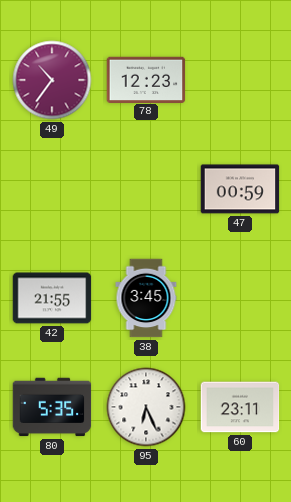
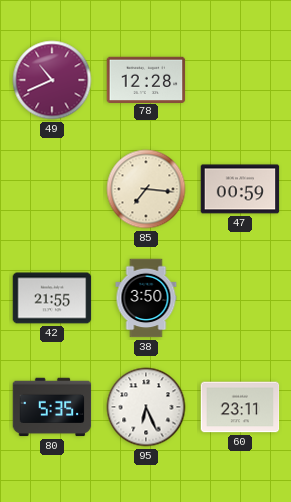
49: 10:36 -> 10:41
78: 12:23 -> 12:28
85: none -> 7:16
38: 3:45 -> 3:50
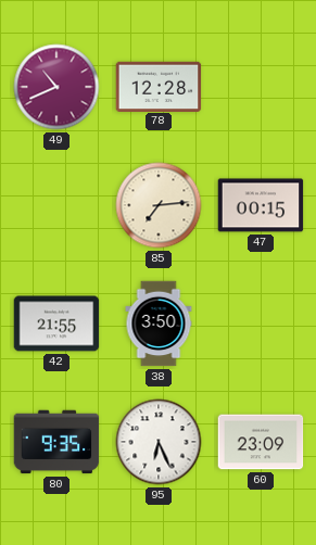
85: 7:16 -> 7:14
47: 00:59 -> 00:15
80: 5:35 -> 9:35
60: 23:11 -> 23:09
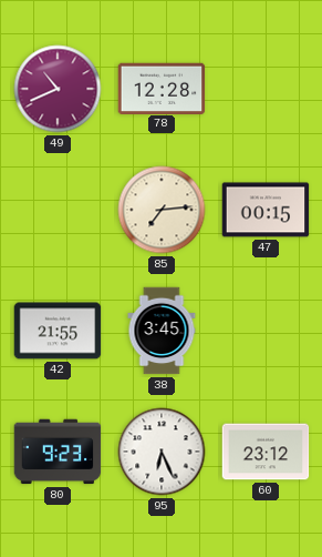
38: 3:50 -> 3:45
80: 9:35 -> 9:23
60: 23:09 -> 23:12
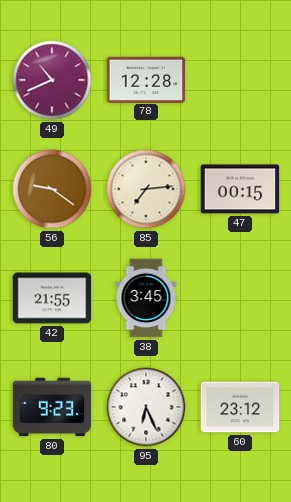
56: none -> 9:21
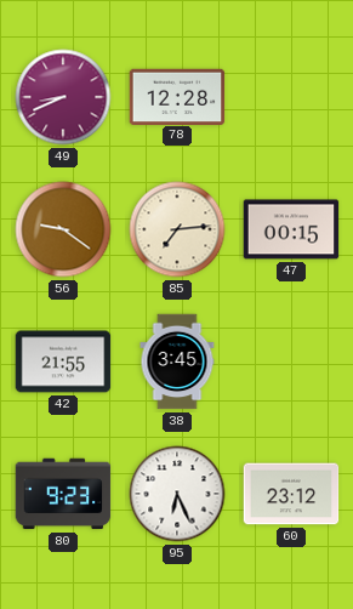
49: 10:41 -> 8:41
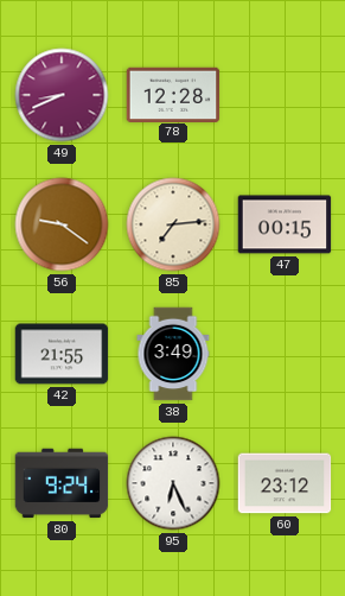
38: 3:45 -> 3:49
80: 9:23 -> 9:24
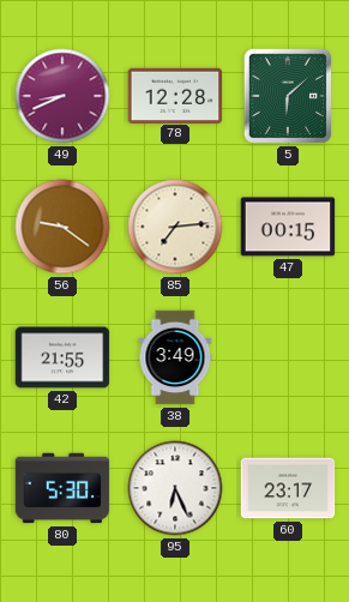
5: none -> 6:08
80: 9:24 -> 5:30
60: 23:12 -> 23:17
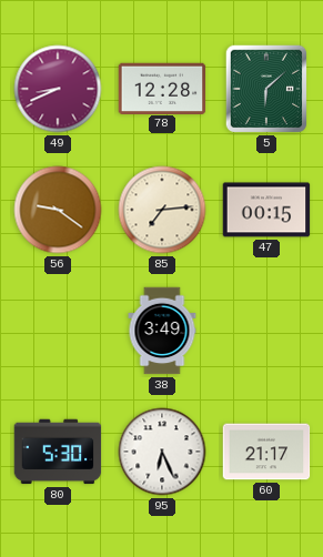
42: 21:55 -> none
60: 23:17 -> 21:17
